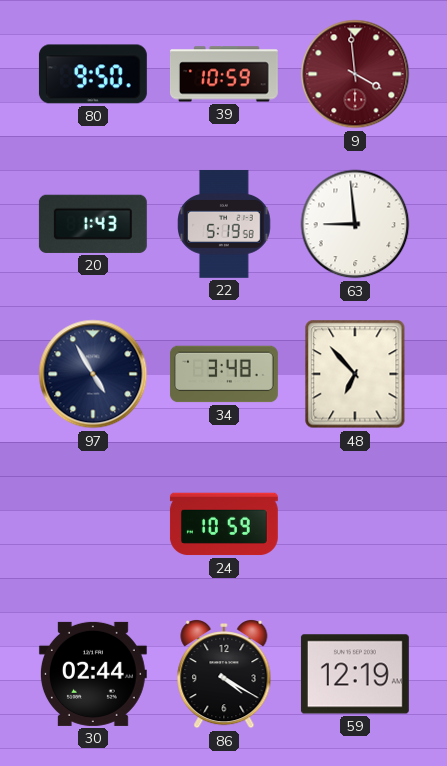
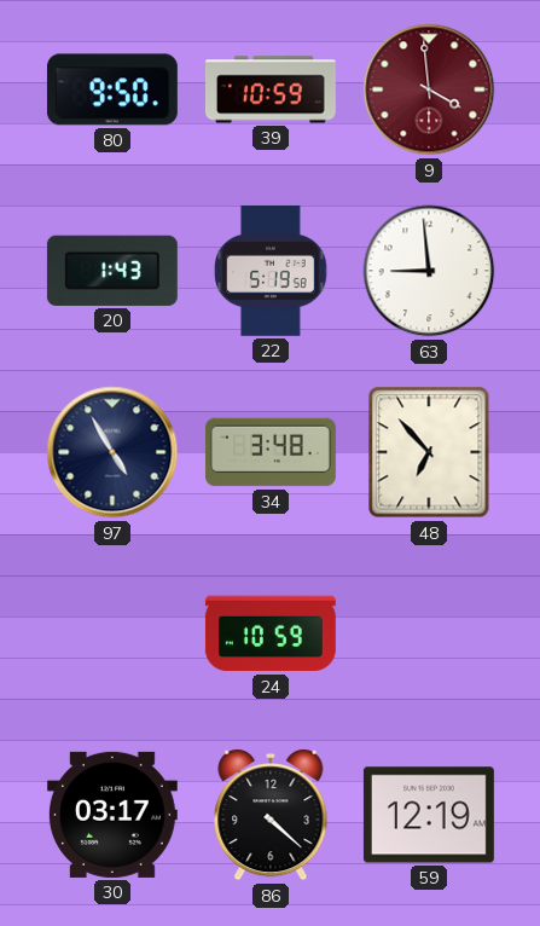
30: 02:44 -> 03:17
86: 4:20 -> 4:22
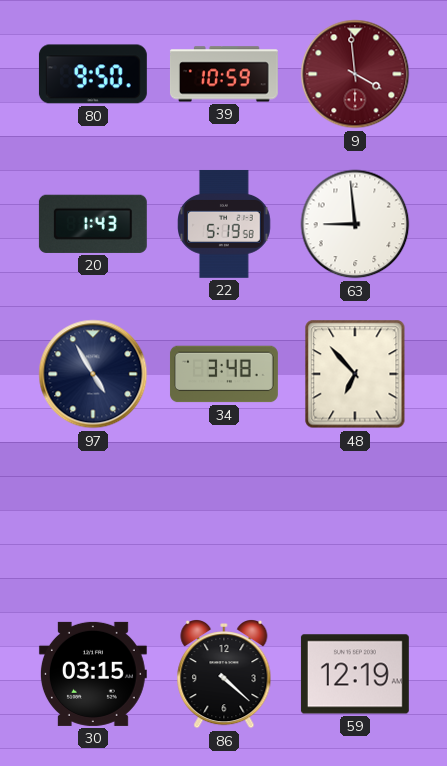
24: 10:59 -> none
30: 03:17 -> 03:15
